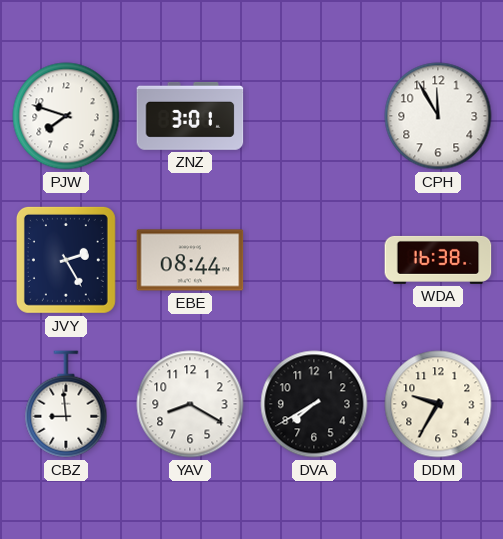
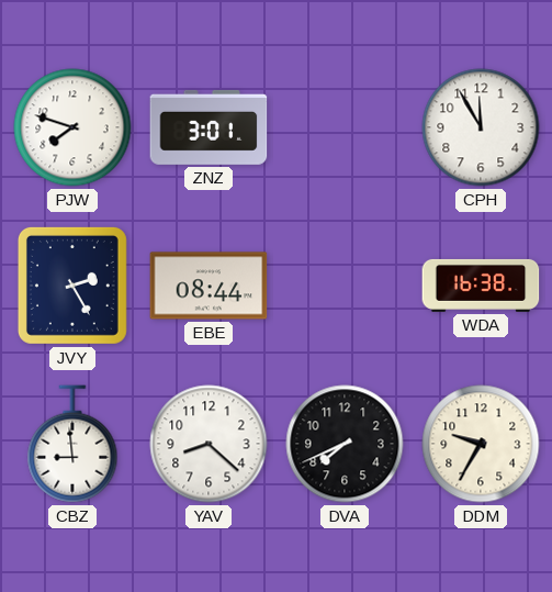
YAV: 8:20 -> 8:22
DVA: 7:40 -> 7:41
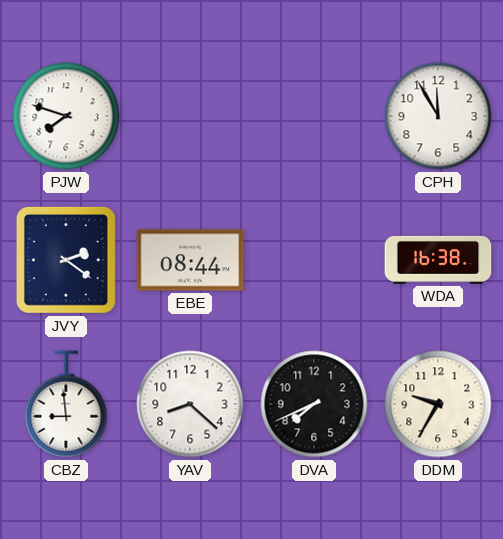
ZNZ: 3:01 -> none
JVY: 2:25 -> 2:21
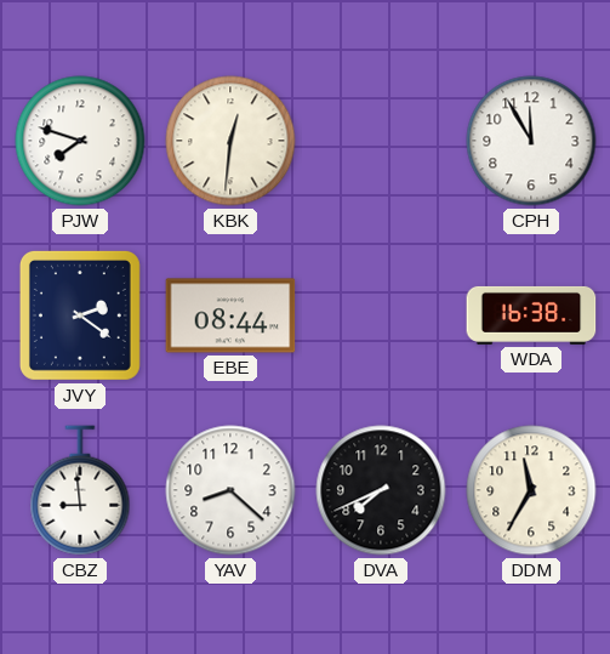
KBK: none -> 12:31
DDM: 9:35 -> 11:35
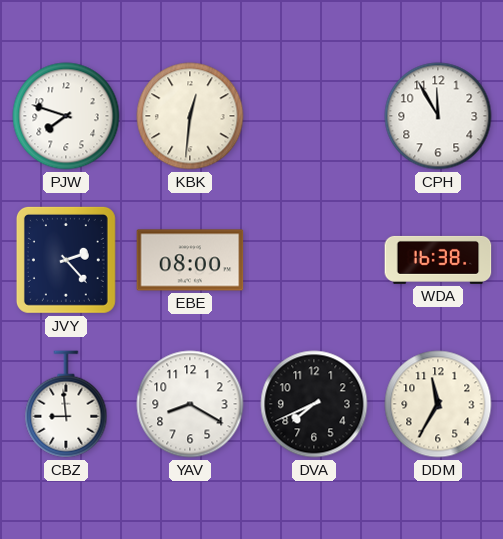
JVY: 2:21 -> 2:23
EBE: 08:44 -> 08:00
YAV: 8:22 -> 8:20
